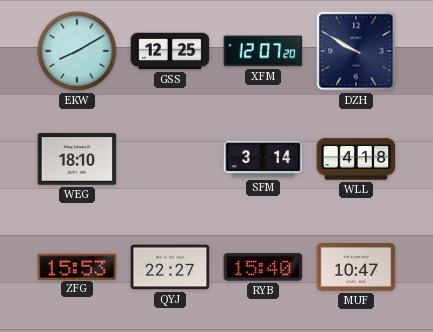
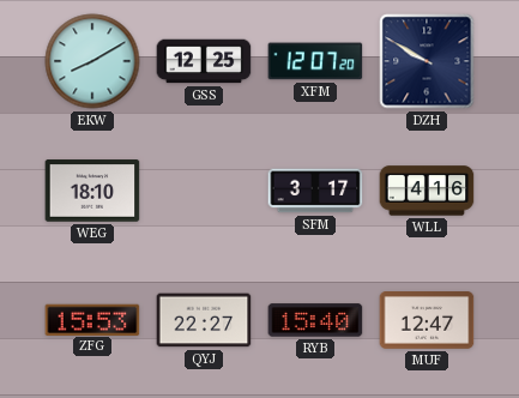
SFM: 3:14 -> 3:17
WLL: 4:18 -> 4:16
MUF: 10:47 -> 12:47
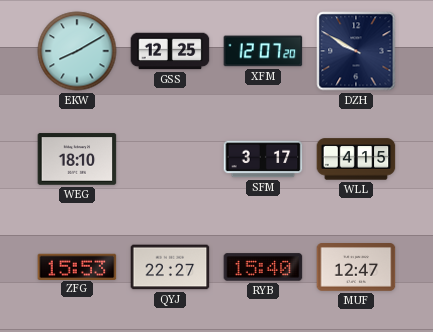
WLL: 4:16 -> 4:15
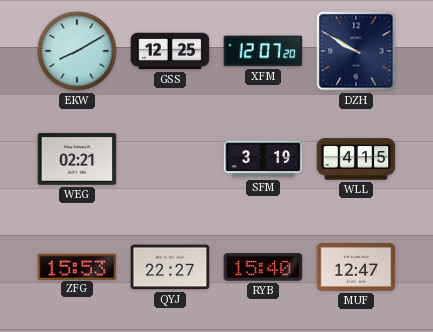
WEG: 18:10 -> 02:21
SFM: 3:17 -> 3:19
